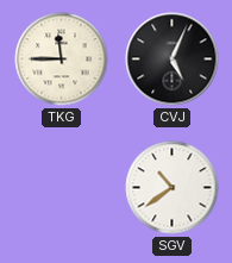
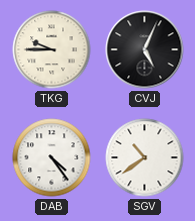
TKG: 11:45 -> 9:45
DAB: none -> 4:24
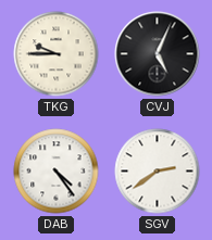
SGV: 10:39 -> 2:39
